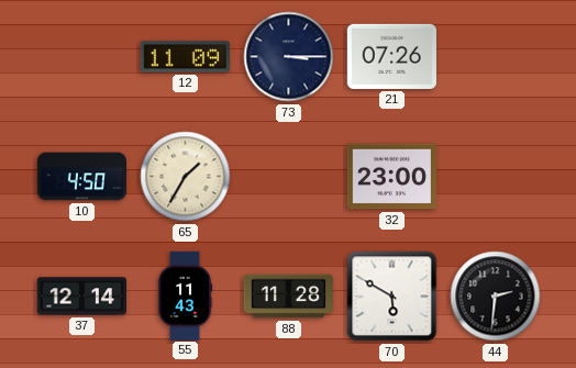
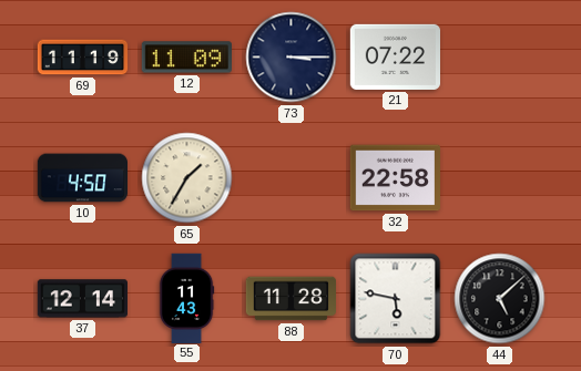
69: none -> 11:19
21: 07:26 -> 07:22
32: 23:00 -> 22:58
70: 5:50 -> 5:47
44: 2:31 -> 5:08
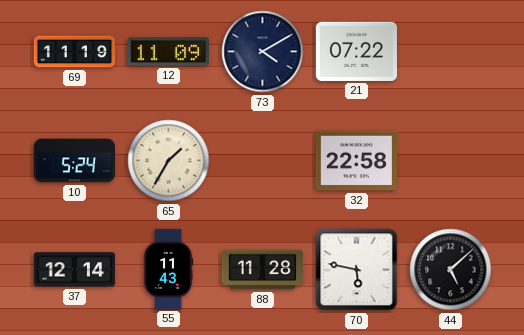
73: 3:15 -> 4:10
10: 4:50 -> 5:24
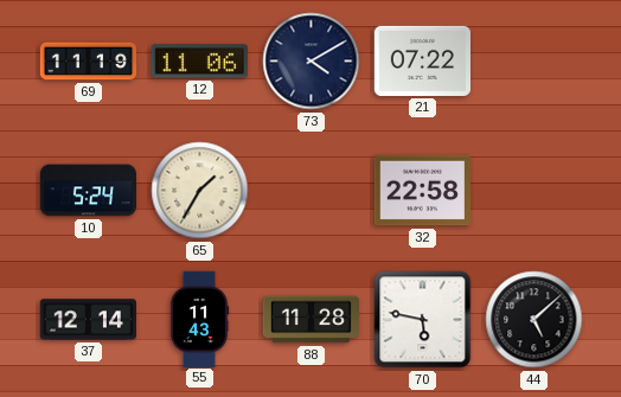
12: 11:09 -> 11:06
